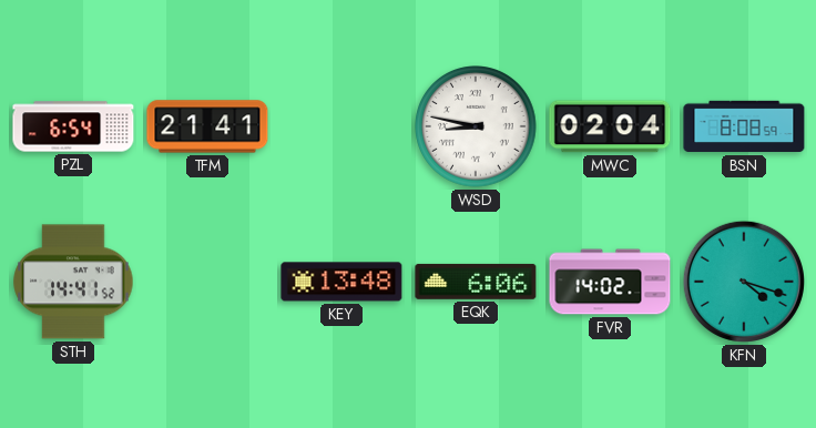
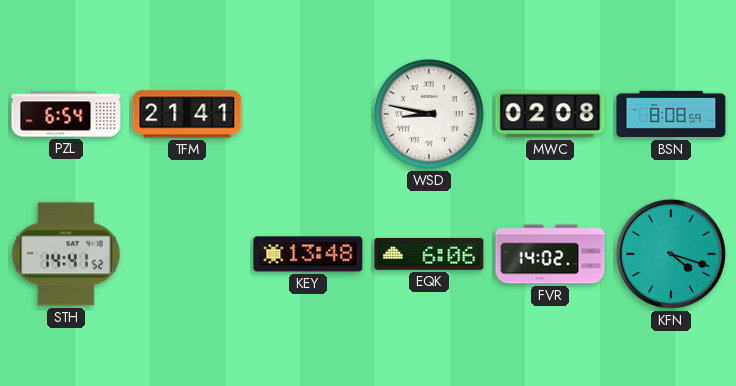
MWC: 02:04 -> 02:08
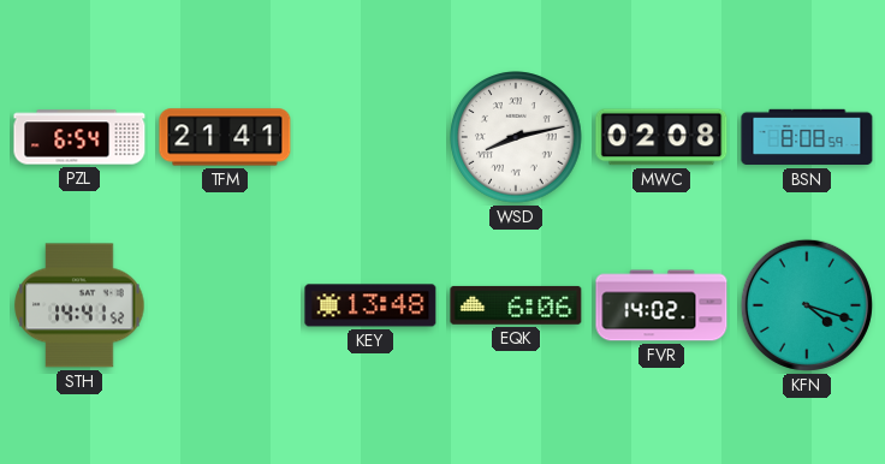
WSD: 8:47 -> 8:13
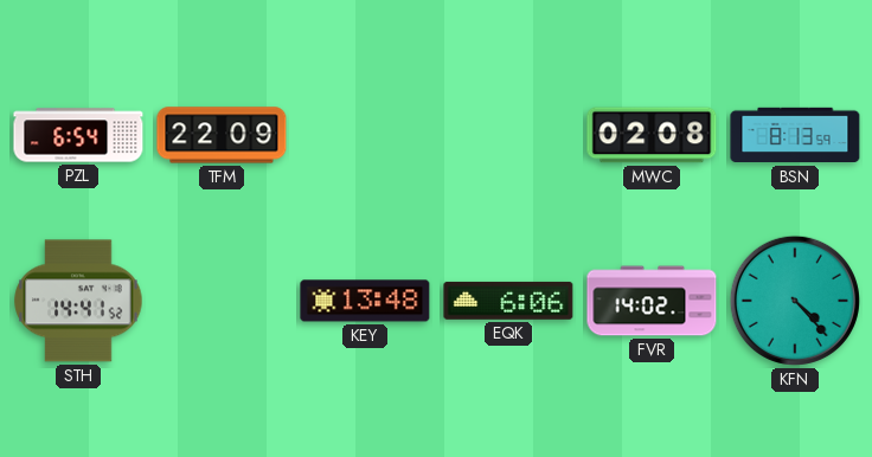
TFM: 21:41 -> 22:09
WSD: 8:13 -> none
BSN: 8:08 -> 8:13
KFN: 4:18 -> 4:23
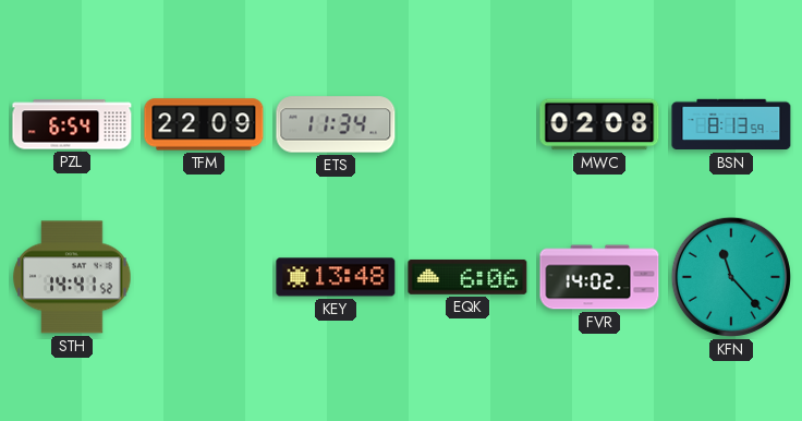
ETS: none -> 11:34
KFN: 4:23 -> 11:23
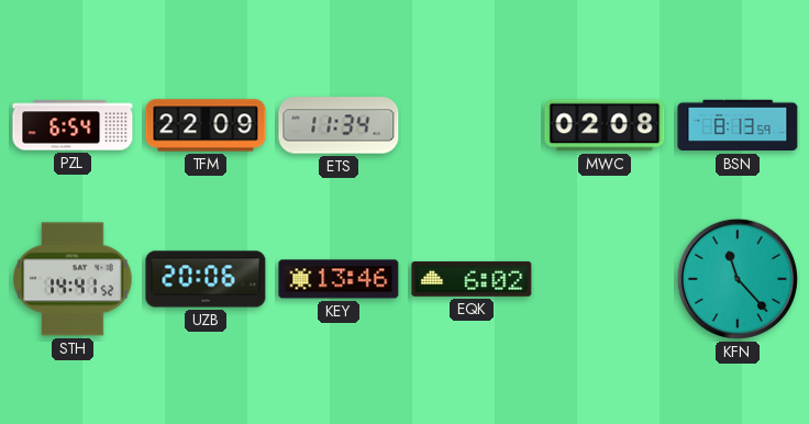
UZB: none -> 20:06
KEY: 13:48 -> 13:46
EQK: 6:06 -> 6:02
FVR: 14:02 -> none
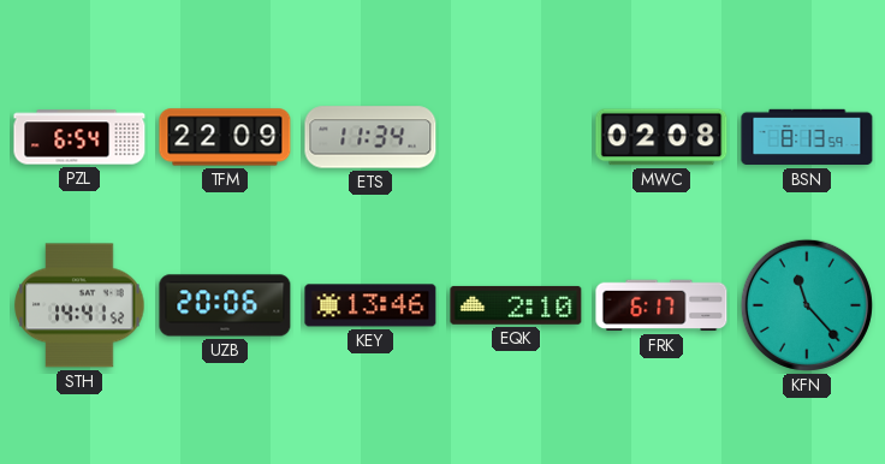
EQK: 6:02 -> 2:10
FRK: none -> 6:17
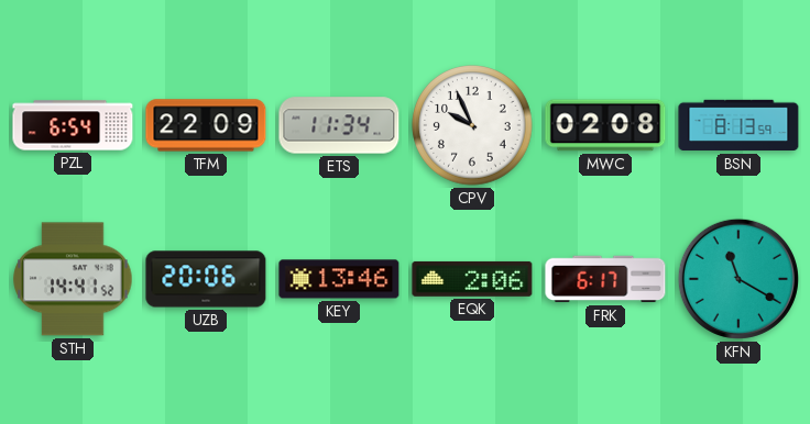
CPV: none -> 9:56
EQK: 2:10 -> 2:06
KFN: 11:23 -> 11:20
